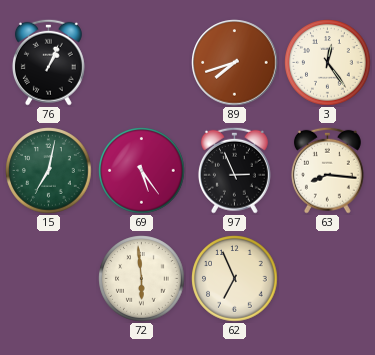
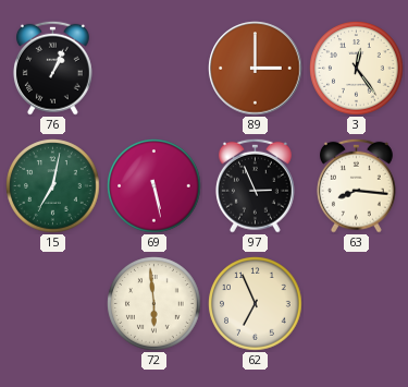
89: 7:42 -> 3:00
69: 5:24 -> 5:28
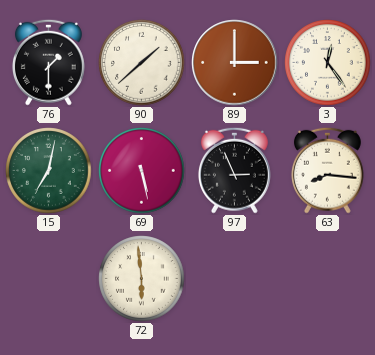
76: 1:04 -> 1:30
90: none -> 1:38
62: 6:56 -> none
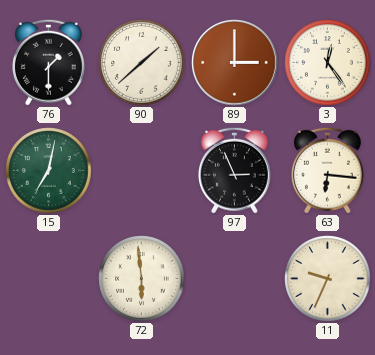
69: 5:28 -> none
63: 8:16 -> 6:16
11: none -> 9:34
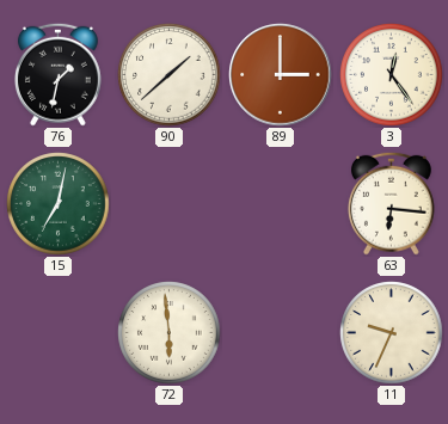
76: 1:30 -> 1:32
97: 2:56 -> none
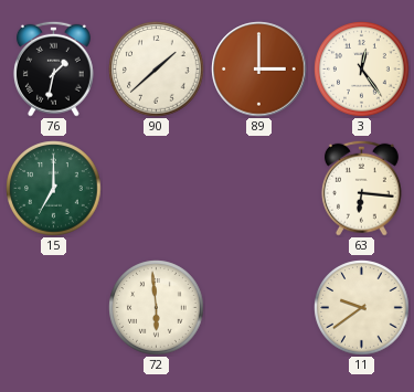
15: 7:02 -> 7:00
11: 9:34 -> 9:39
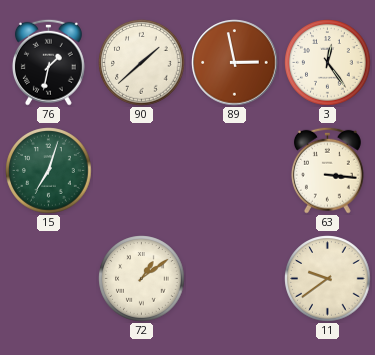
89: 3:00 -> 2:58
15: 7:00 -> 7:03
63: 6:16 -> 3:16
72: 5:59 -> 1:09
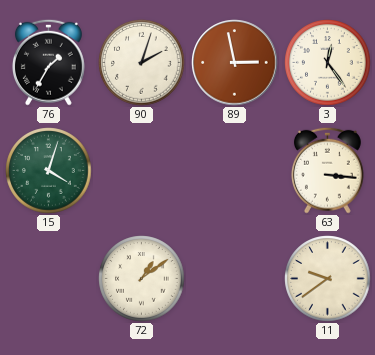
76: 1:32 -> 1:35
90: 1:38 -> 2:03
15: 7:03 -> 4:03
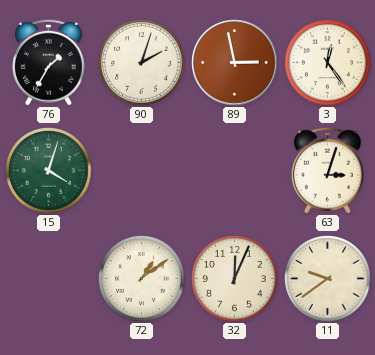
63: 3:16 -> 3:03
32: none -> 12:04
